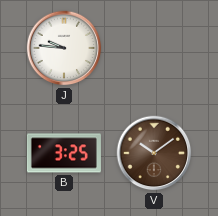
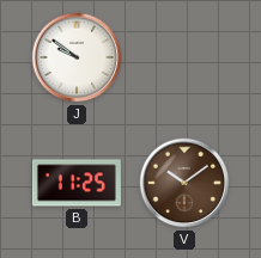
J: 9:46 -> 9:51
B: 3:25 -> 11:25
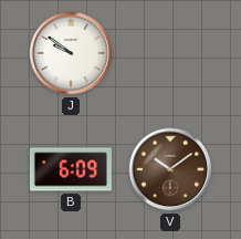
B: 11:25 -> 6:09
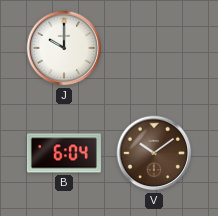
J: 9:51 -> 10:00
B: 6:09 -> 6:04
